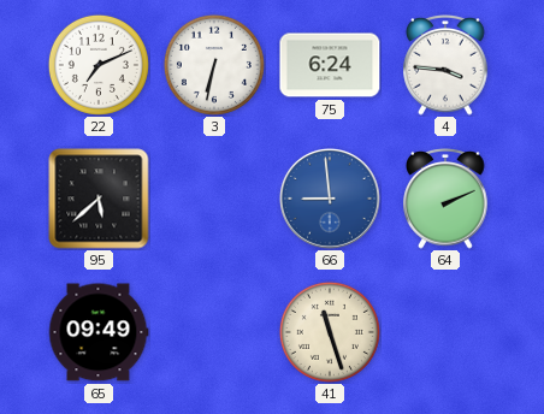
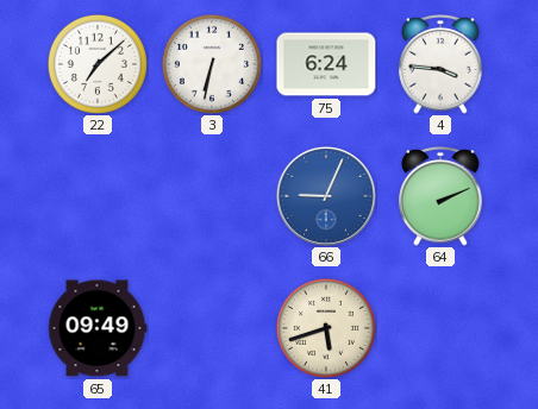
22: 7:11 -> 7:08
95: 5:38 -> none
66: 8:59 -> 9:04
41: 11:27 -> 5:42
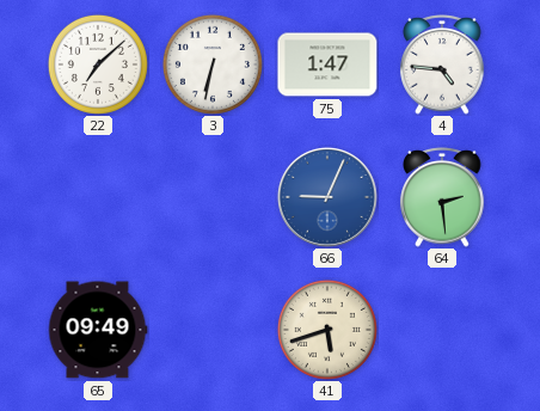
75: 6:24 -> 1:47
4: 3:46 -> 4:46
64: 2:11 -> 2:29
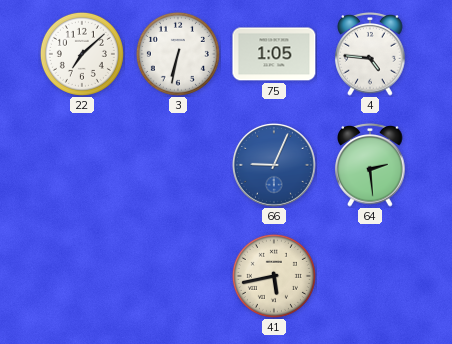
75: 1:47 -> 1:05
65: 09:49 -> none
41: 5:42 -> 5:43
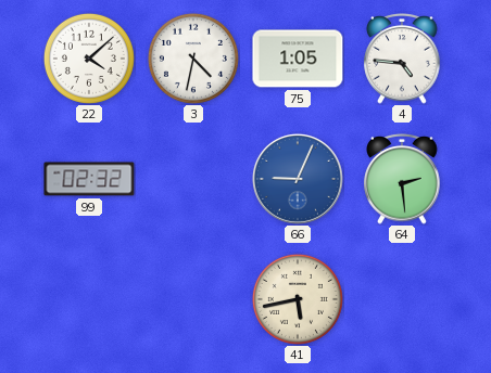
22: 7:08 -> 4:08
3: 6:32 -> 4:32
99: none -> 02:32
